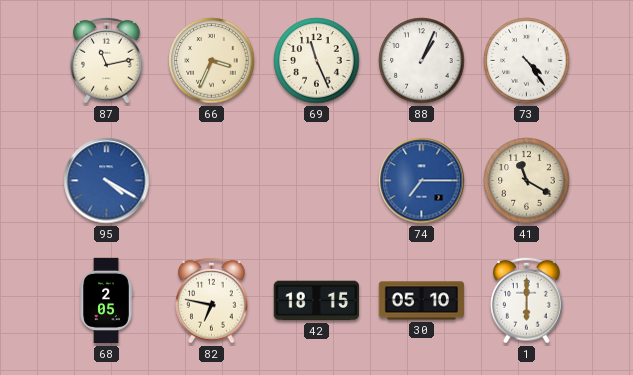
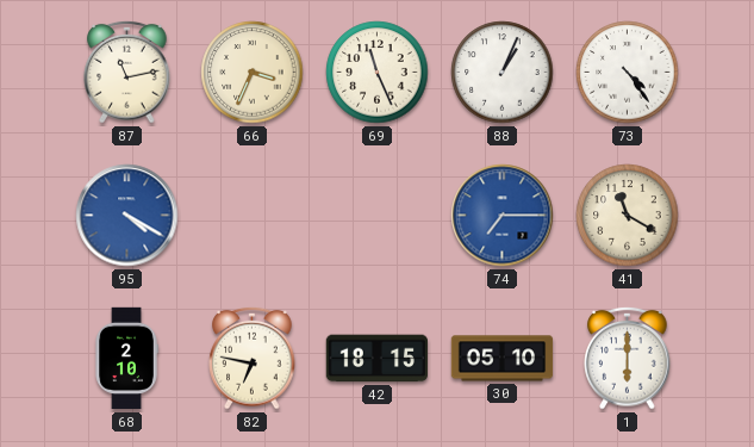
68: 2:05 -> 2:10
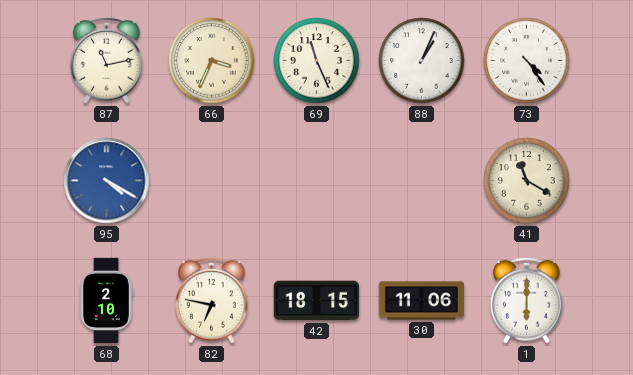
74: 7:15 -> none
30: 05:10 -> 11:06
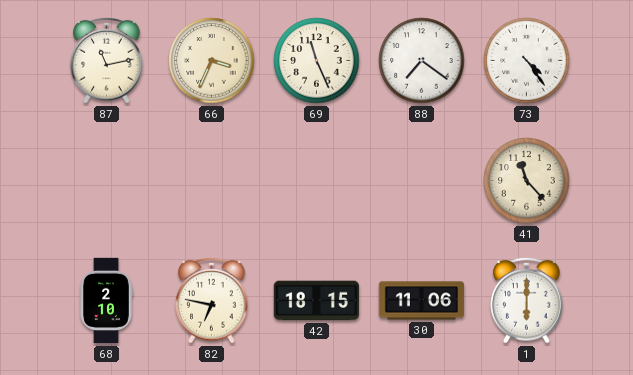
88: 1:04 -> 7:21
95: 4:20 -> none
41: 11:20 -> 11:23
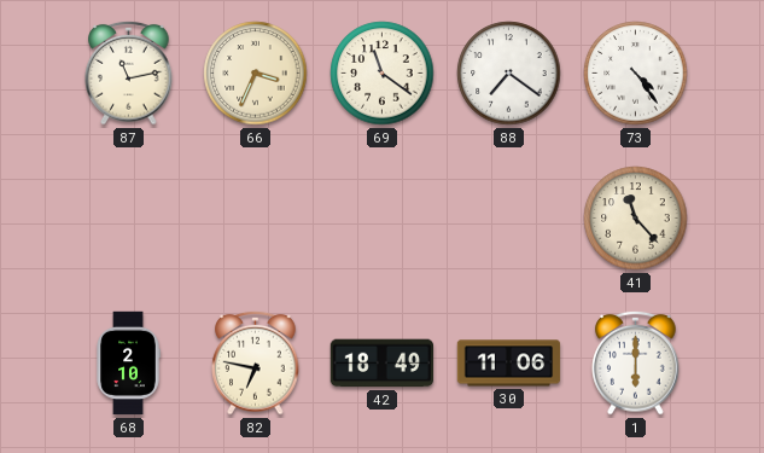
69: 11:26 -> 11:21
42: 18:15 -> 18:49
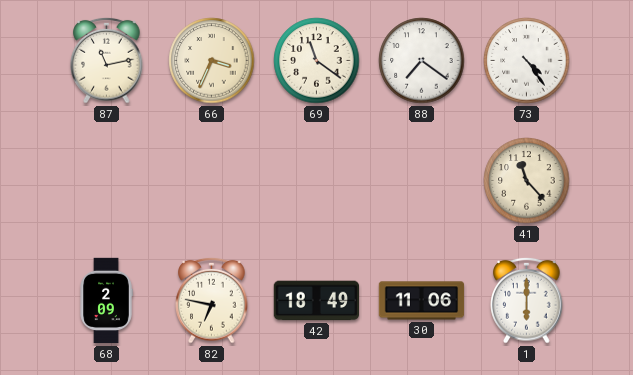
68: 2:10 -> 2:09
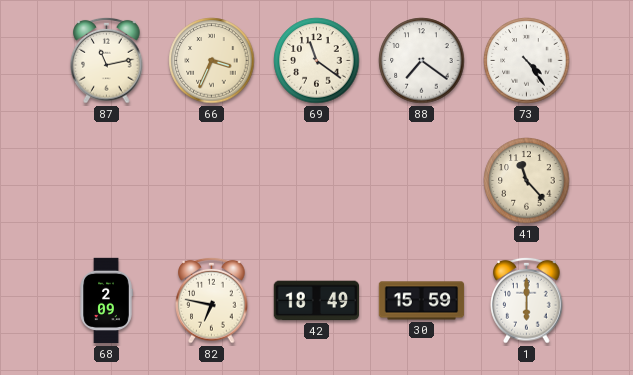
30: 11:06 -> 15:59
